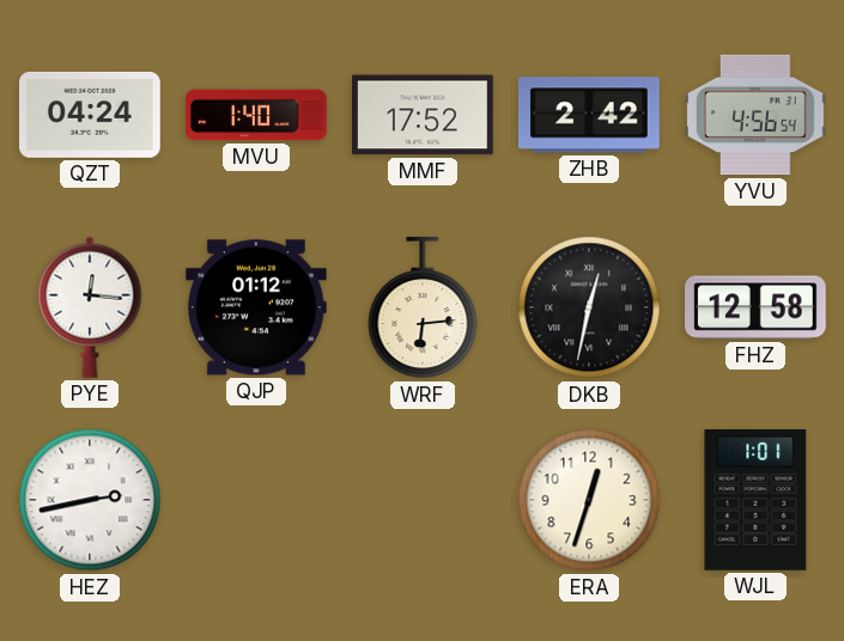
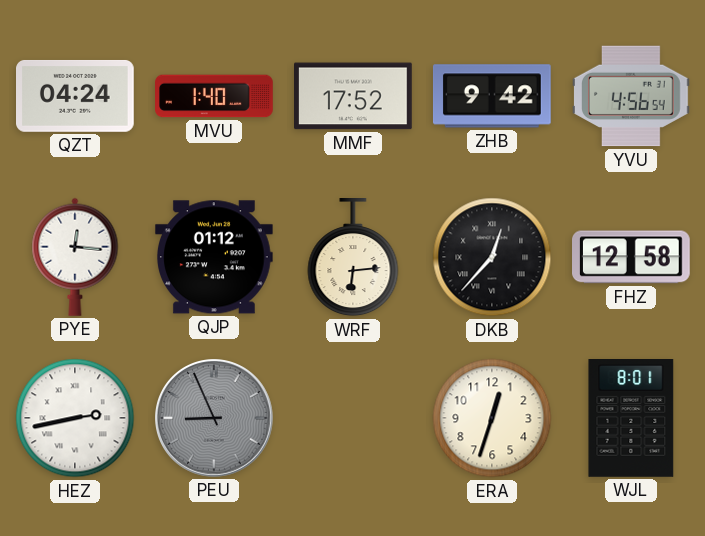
ZHB: 2:42 -> 9:42
DKB: 12:32 -> 12:37
PEU: none -> 8:56
WJL: 1:01 -> 8:01
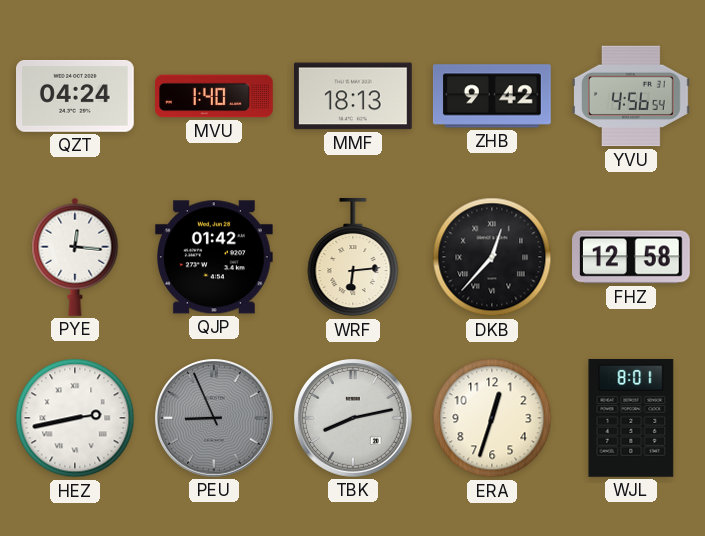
MMF: 17:52 -> 18:13
QJP: 01:12 -> 01:42
TBK: none -> 8:13
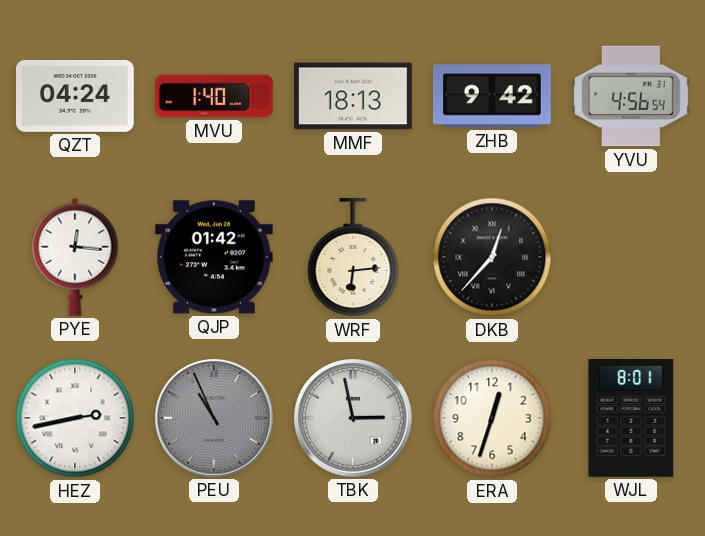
FHZ: 12:58 -> none
PEU: 8:56 -> 10:56
TBK: 8:13 -> 2:58
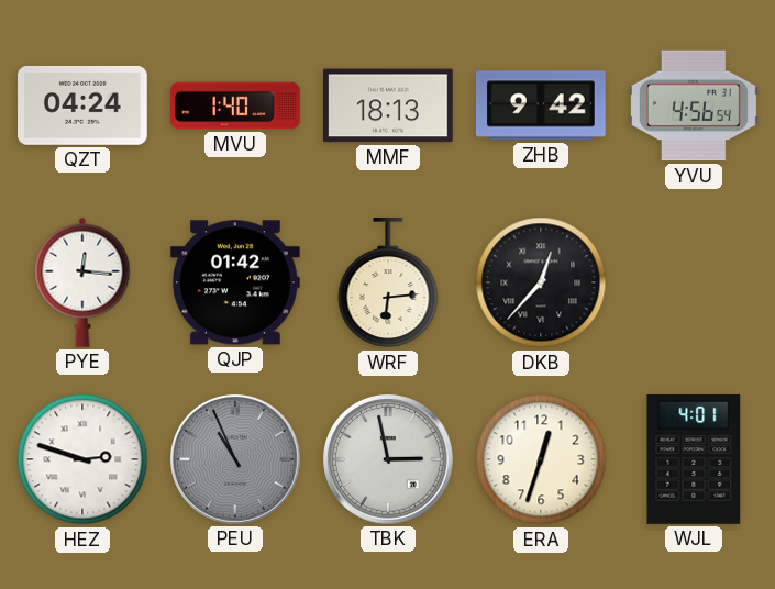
HEZ: 2:43 -> 2:48
WJL: 8:01 -> 4:01
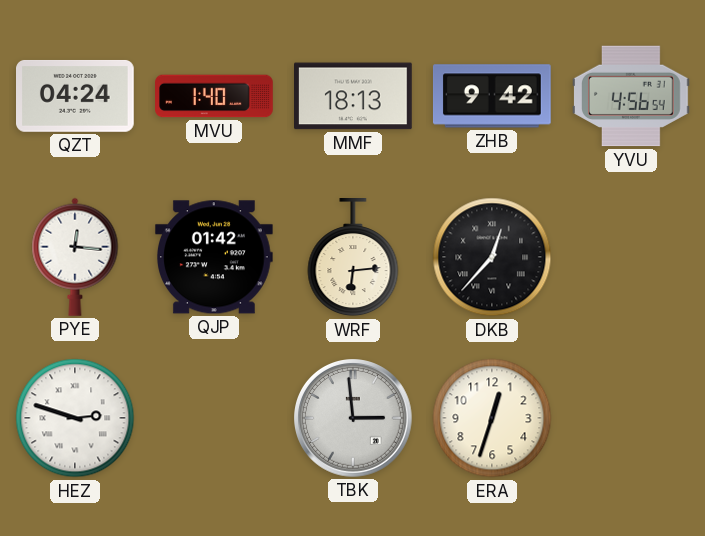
PEU: 10:56 -> none
TBK: 2:58 -> 2:59
WJL: 4:01 -> none
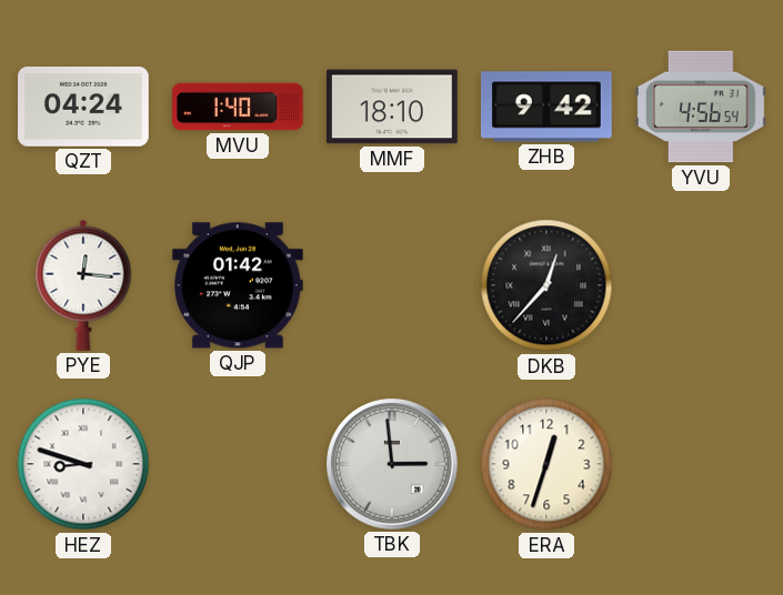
MMF: 18:13 -> 18:10
WRF: 6:14 -> none
HEZ: 2:48 -> 8:48
